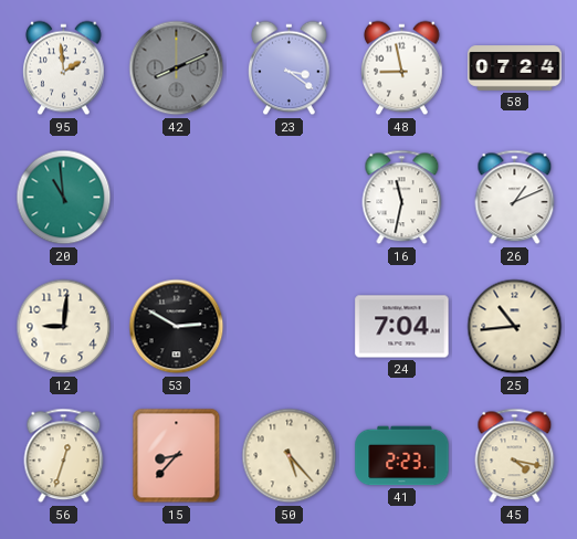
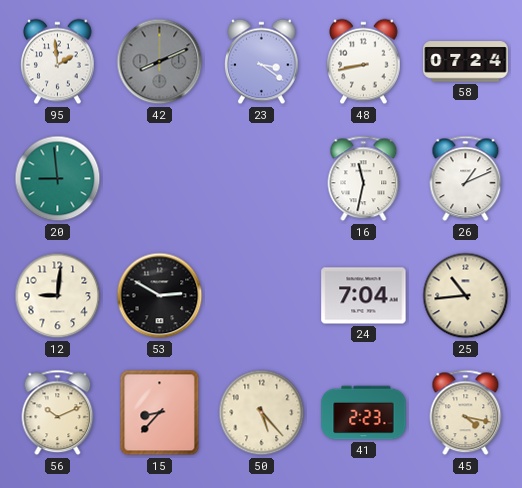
48: 8:58 -> 8:43
20: 10:59 -> 8:59
56: 12:33 -> 10:11
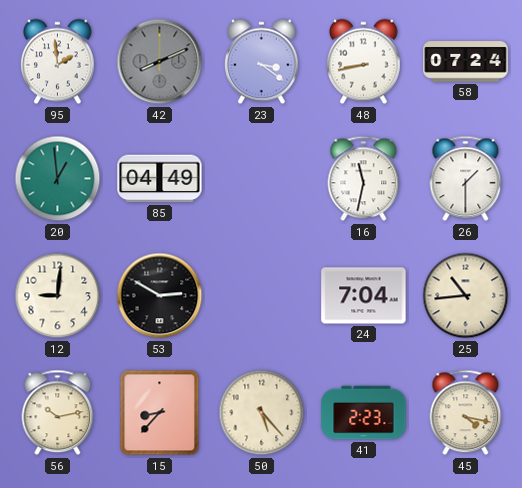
20: 8:59 -> 12:59
85: none -> 04:49
26: 1:11 -> 1:30
56: 10:11 -> 10:13
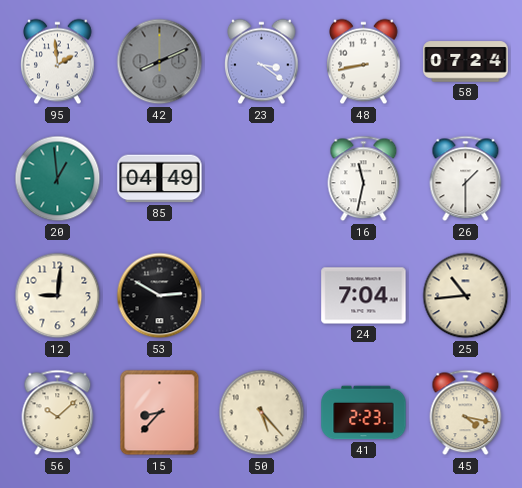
56: 10:13 -> 10:08
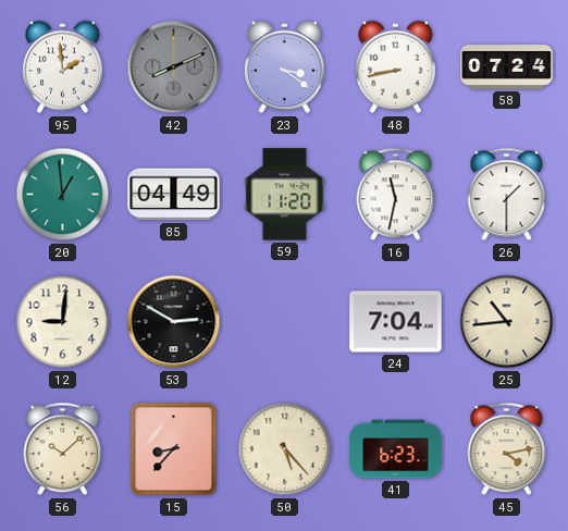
59: none -> 11:20
41: 2:23 -> 6:23
45: 4:17 -> 4:13
